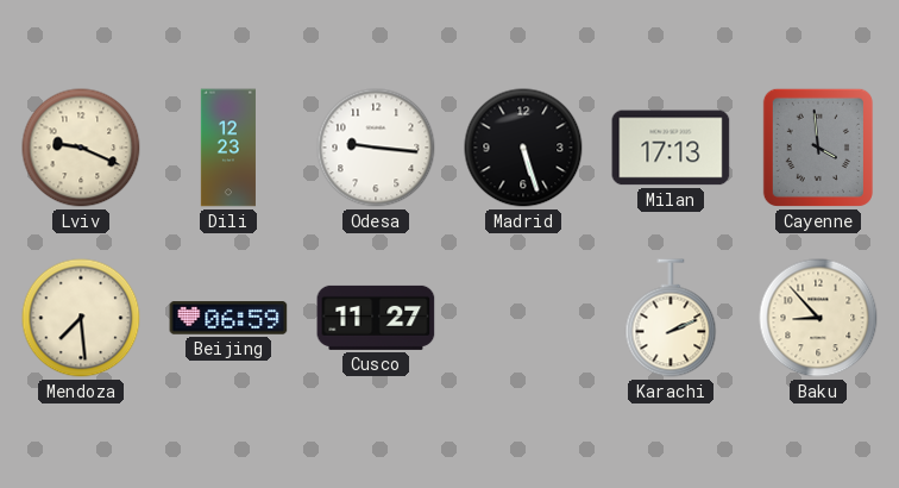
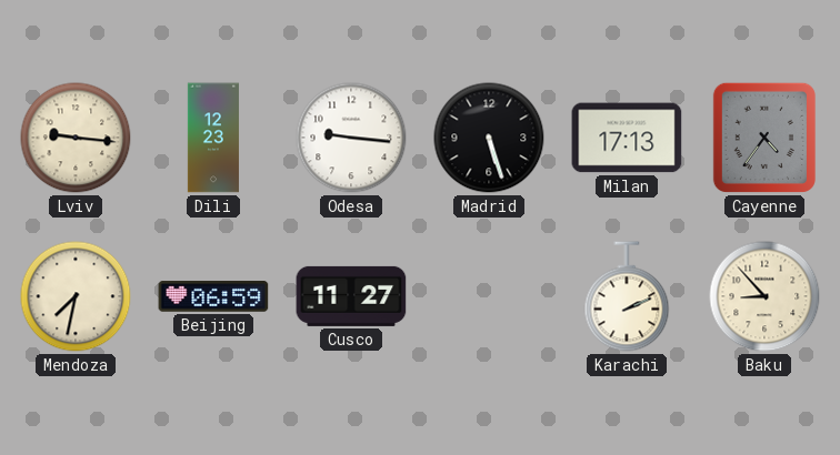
Lviv: 9:19 -> 9:16
Cayenne: 3:59 -> 4:36
Mendoza: 7:29 -> 7:32
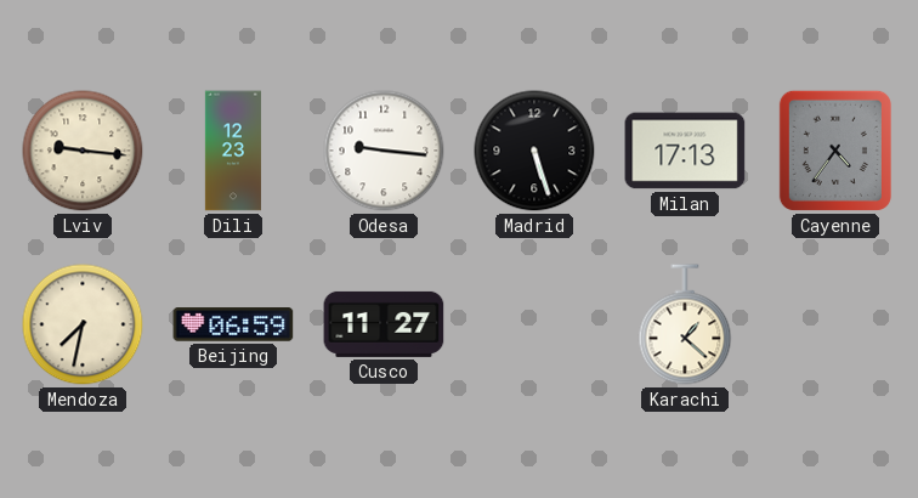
Karachi: 2:11 -> 1:22
Baku: 8:53 -> none
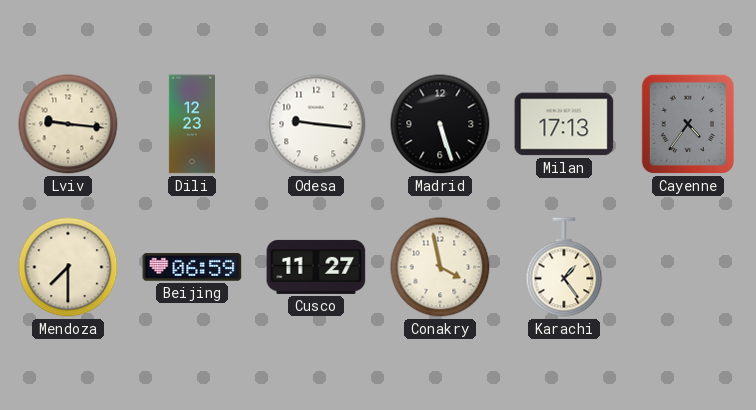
Mendoza: 7:32 -> 7:30
Conakry: none -> 3:58
Karachi: 1:22 -> 1:24
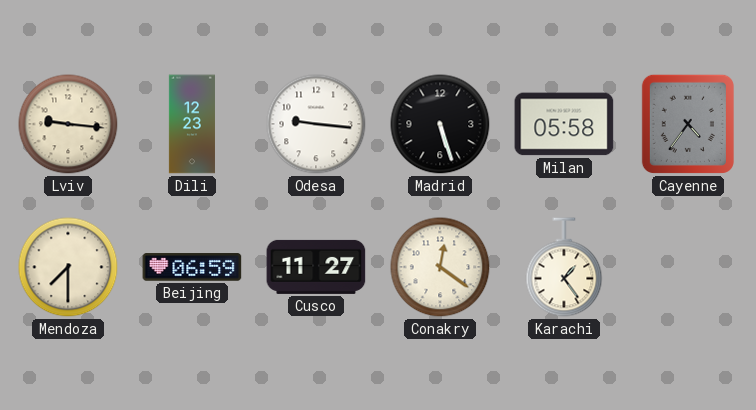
Milan: 17:13 -> 05:58
Conakry: 3:58 -> 12:21
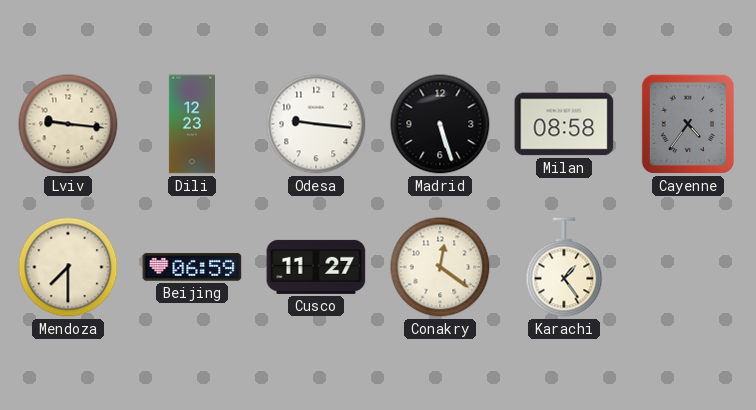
Milan: 05:58 -> 08:58
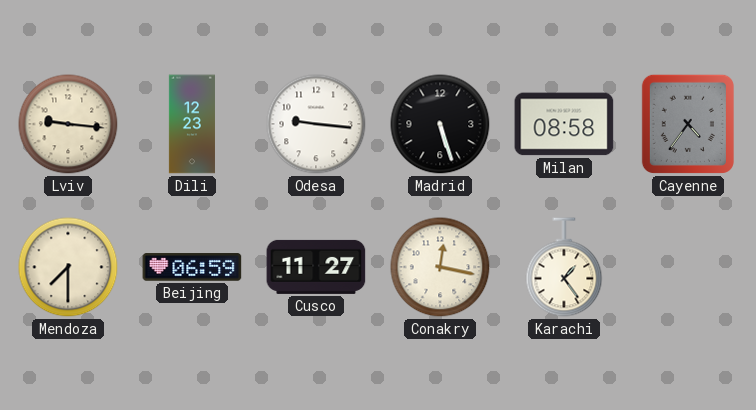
Conakry: 12:21 -> 12:17
